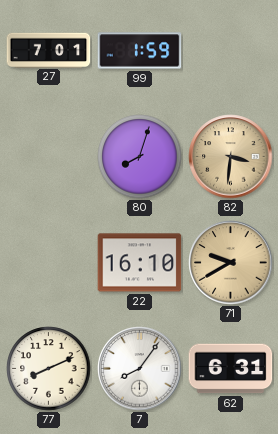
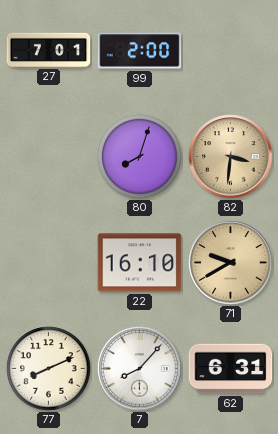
99: 1:59 -> 2:00
7: 8:06 -> 8:07
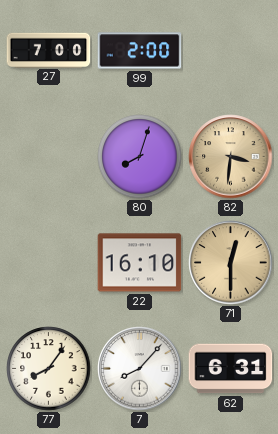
27: 7:01 -> 7:00
71: 9:40 -> 12:30
77: 8:11 -> 8:06
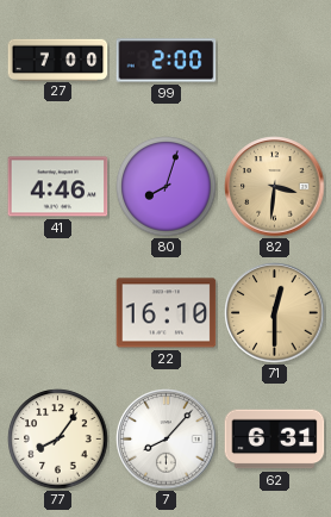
41: none -> 4:46
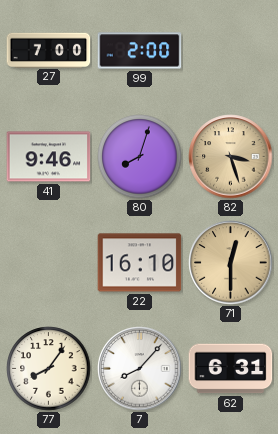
41: 4:46 -> 9:46
82: 3:31 -> 3:27
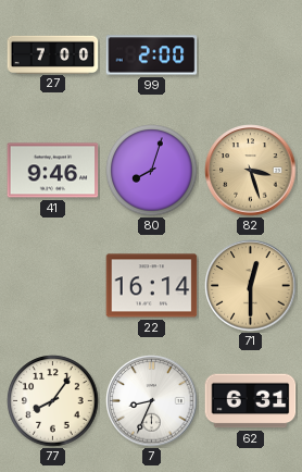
22: 16:10 -> 16:14
7: 8:07 -> 8:34
